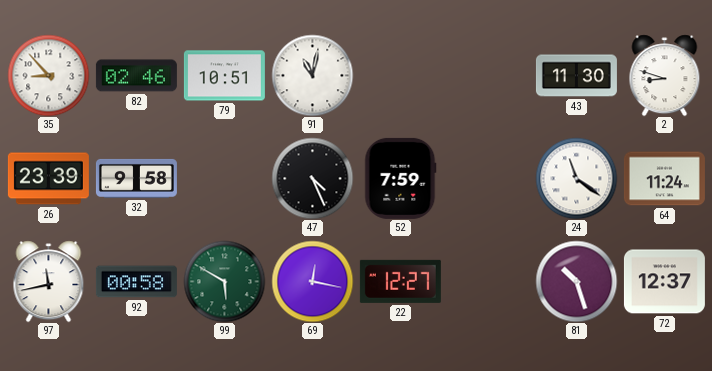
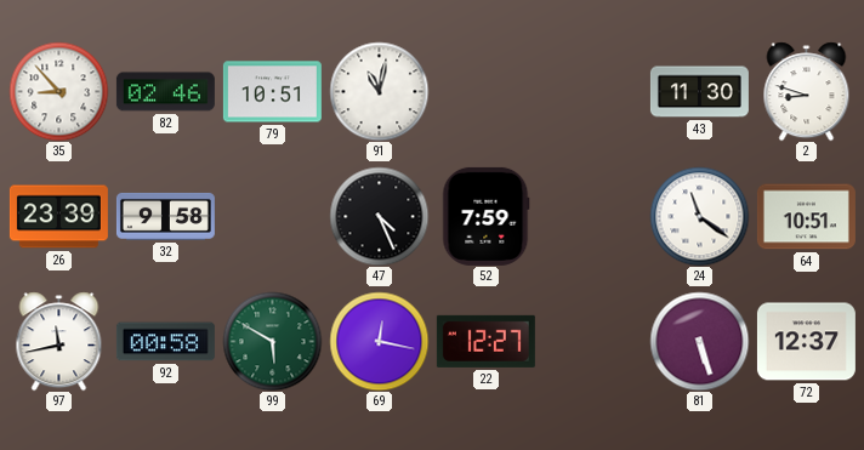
64: 11:24 -> 10:51
81: 10:27 -> 5:27
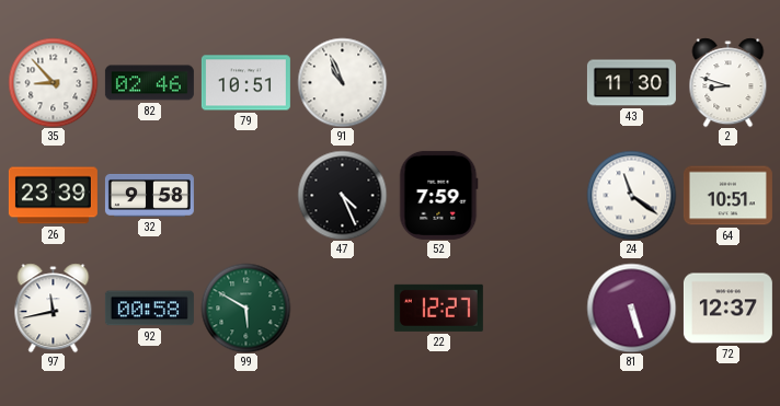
91: 11:02 -> 10:56
69: 12:17 -> none
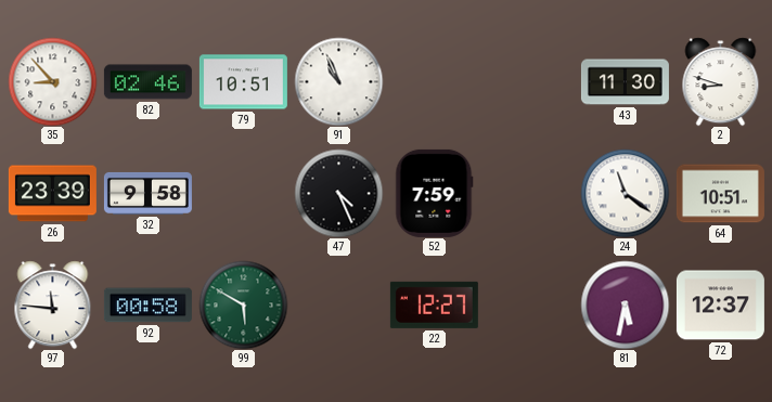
97: 11:43 -> 11:46
81: 5:27 -> 5:32
